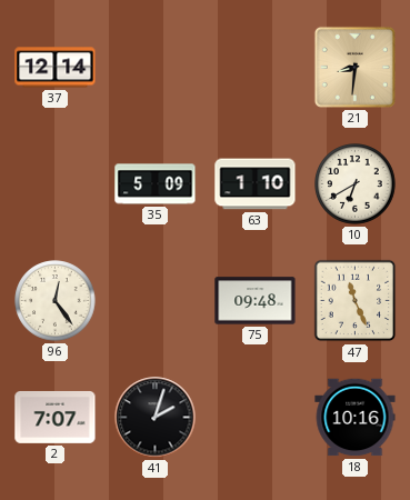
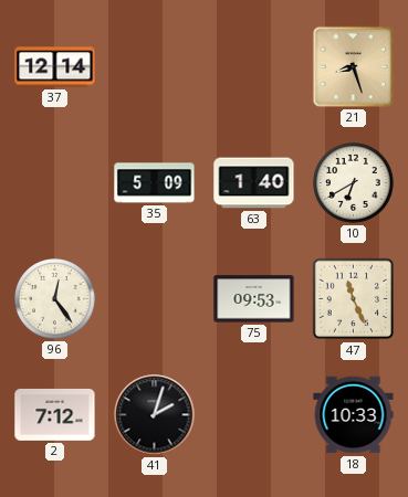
21: 8:31 -> 8:27
63: 1:10 -> 1:40
75: 09:48 -> 09:53
2: 7:07 -> 7:12
18: 10:16 -> 10:33
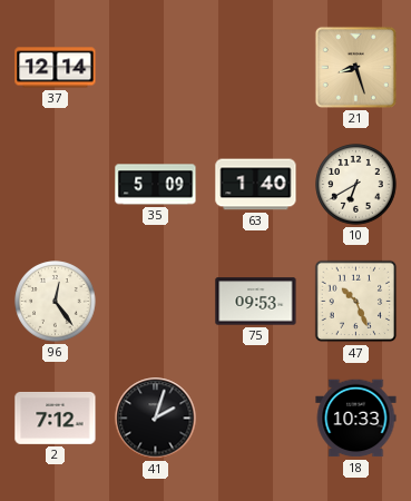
47: 11:26 -> 10:26
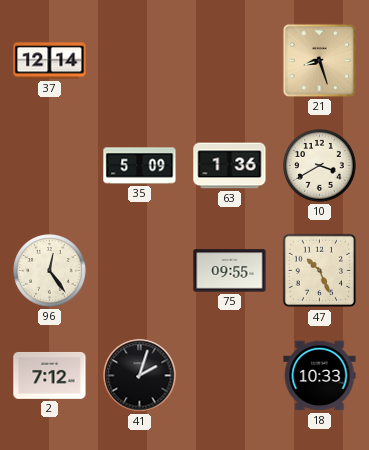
63: 1:40 -> 1:36
10: 6:40 -> 3:40
75: 09:53 -> 09:55
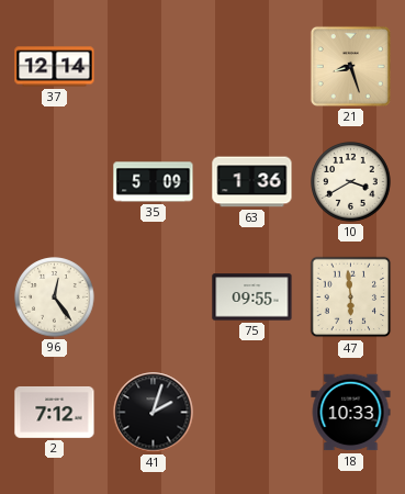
47: 10:26 -> 5:59
